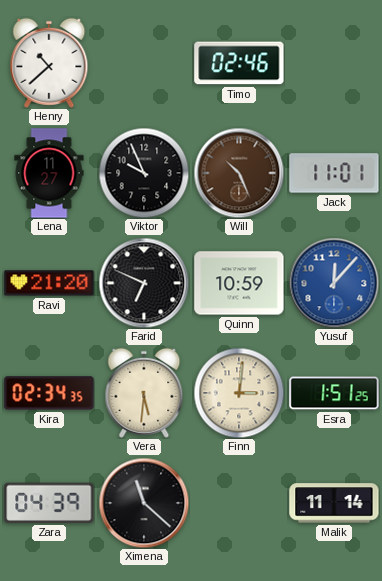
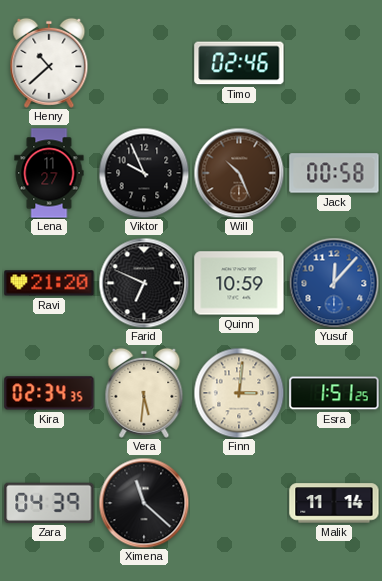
Jack: 11:01 -> 00:58
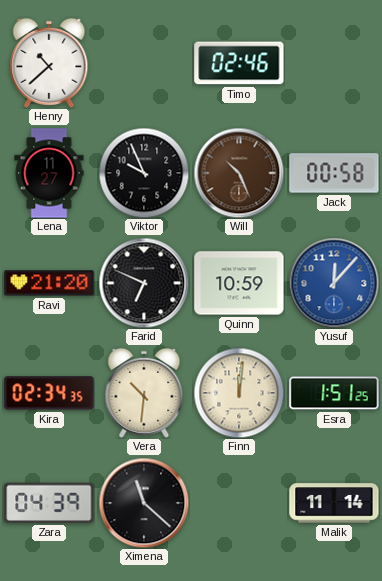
Vera: 5:31 -> 10:31
Finn: 3:01 -> 12:01
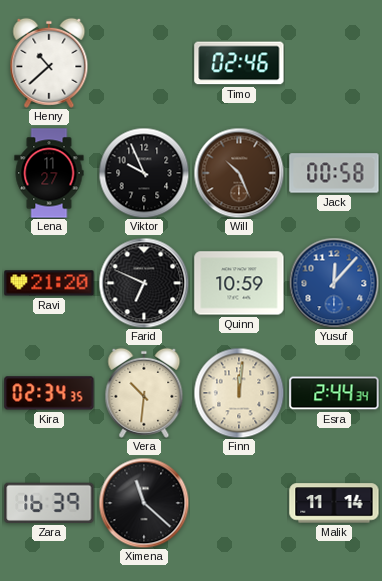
Esra: 1:51 -> 2:44
Zara: 04:39 -> 16:39
